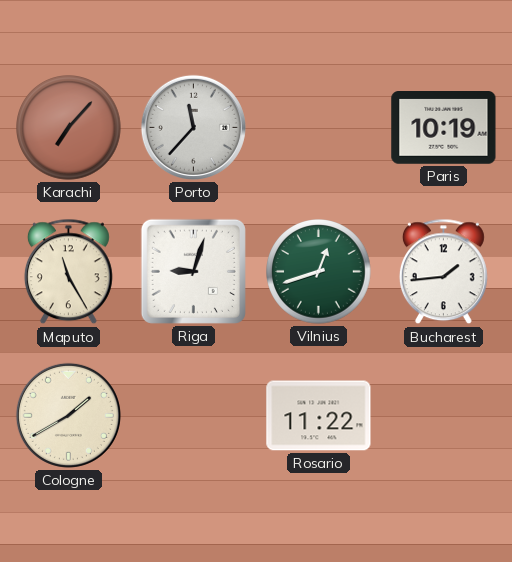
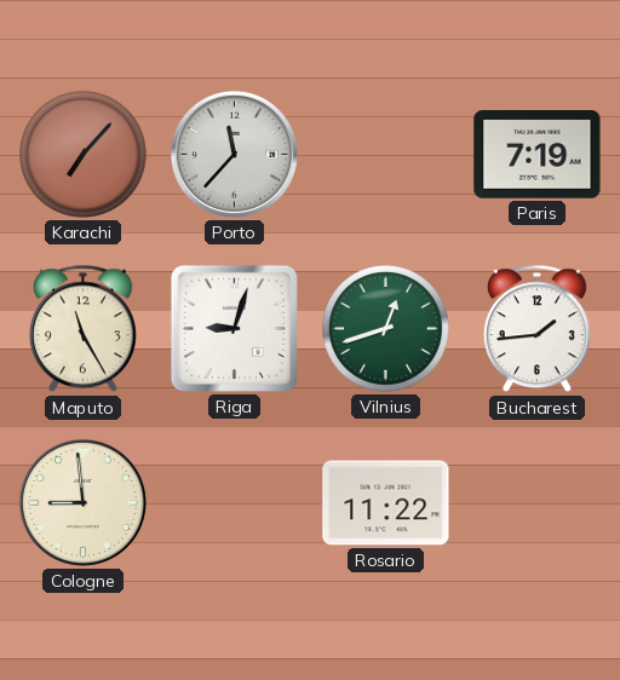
Paris: 10:19 -> 7:19
Cologne: 1:40 -> 8:59
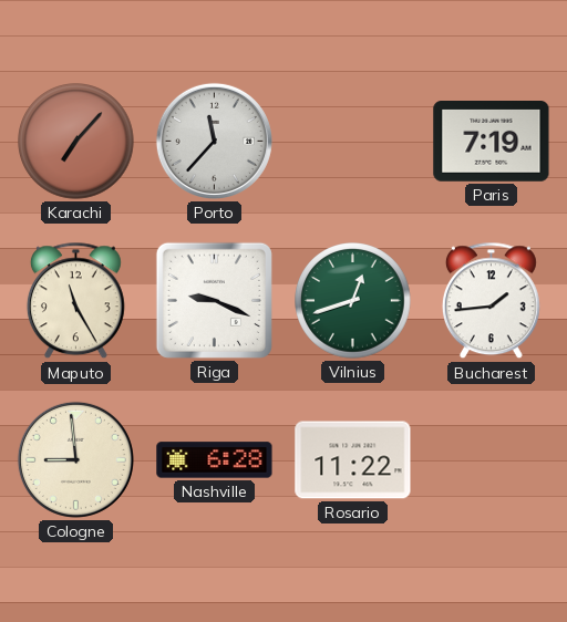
Riga: 9:03 -> 9:19
Nashville: none -> 6:28
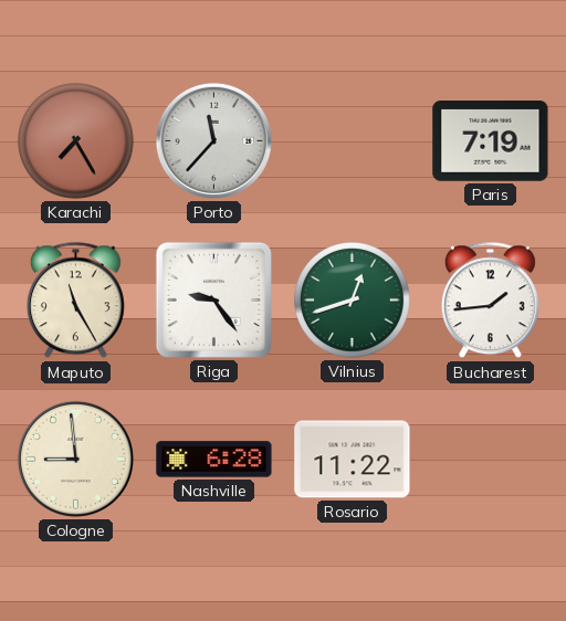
Karachi: 7:07 -> 7:25
Riga: 9:19 -> 9:24
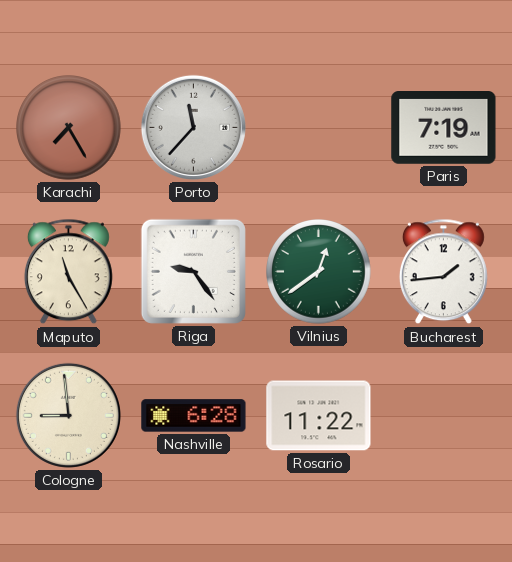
Vilnius: 12:42 -> 12:39
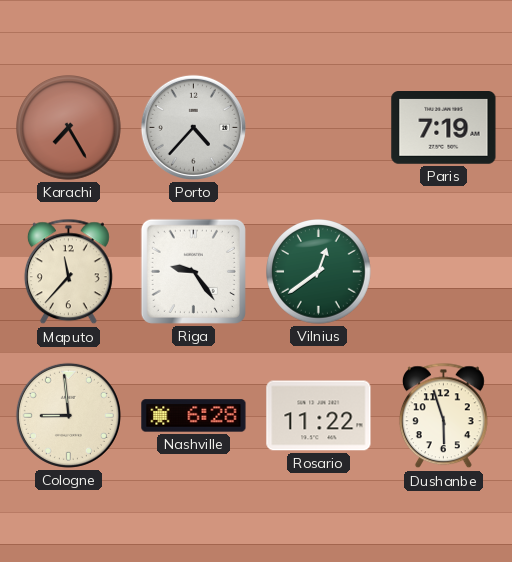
Porto: 11:37 -> 4:37
Maputo: 11:25 -> 11:37
Bucharest: 1:44 -> none
Dushanbe: none -> 5:57
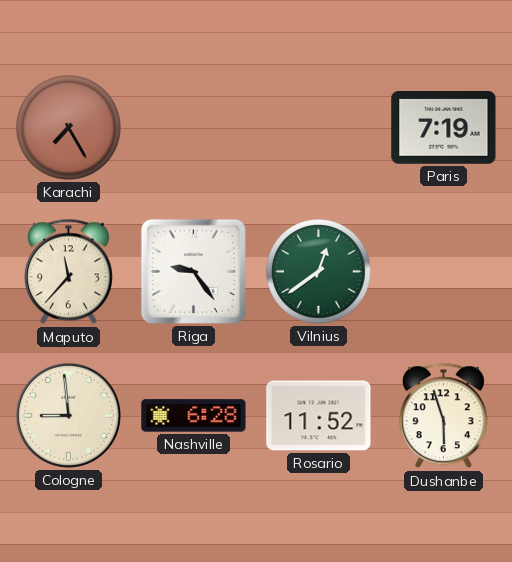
Porto: 4:37 -> none
Rosario: 11:22 -> 11:52
